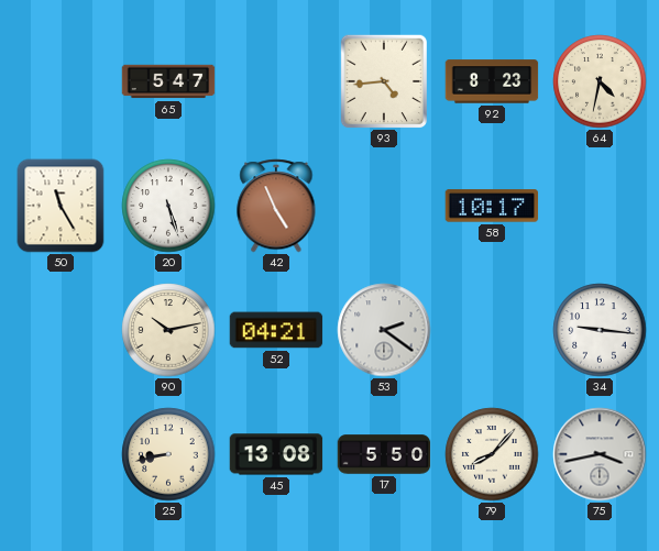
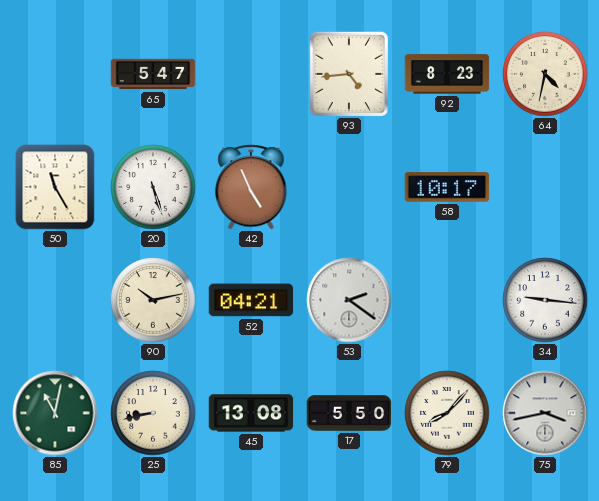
85: none -> 11:02
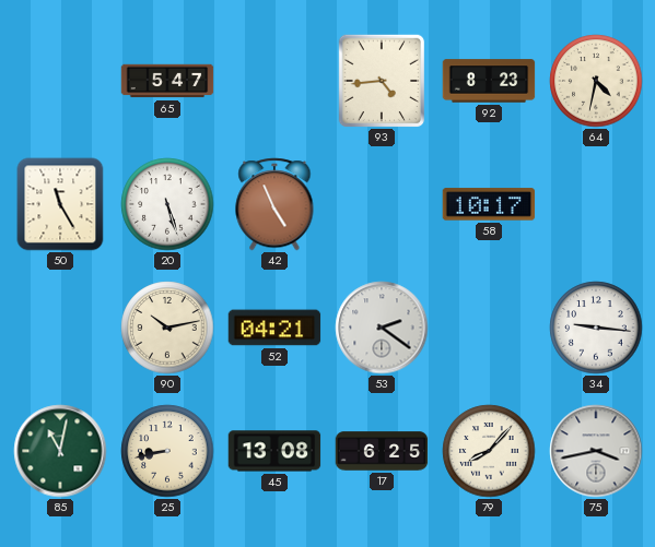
17: 5:50 -> 6:25
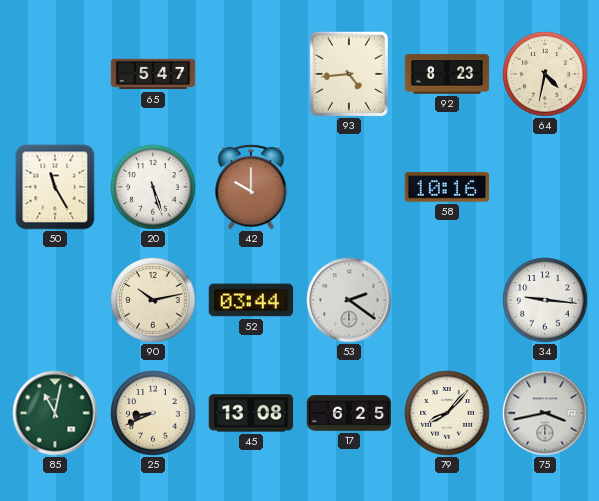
42: 4:56 -> 10:00
58: 10:17 -> 10:16
52: 04:21 -> 03:44
25: 8:43 -> 8:41
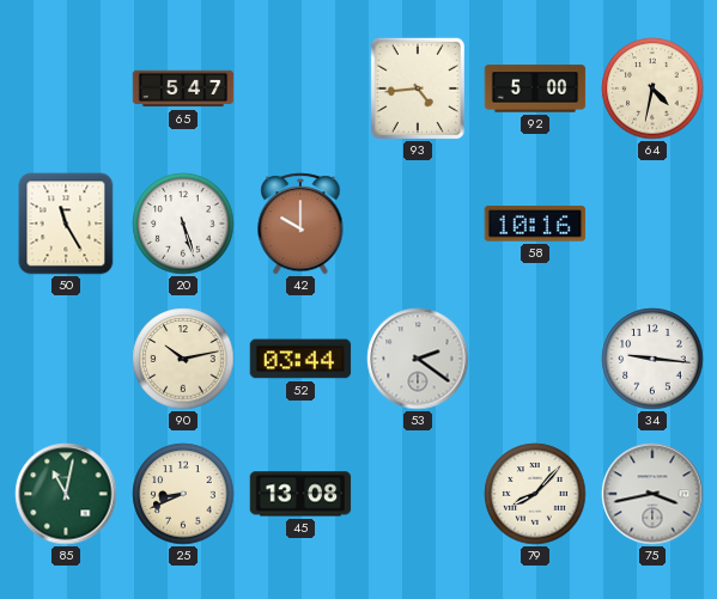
92: 8:23 -> 5:00
17: 6:25 -> none
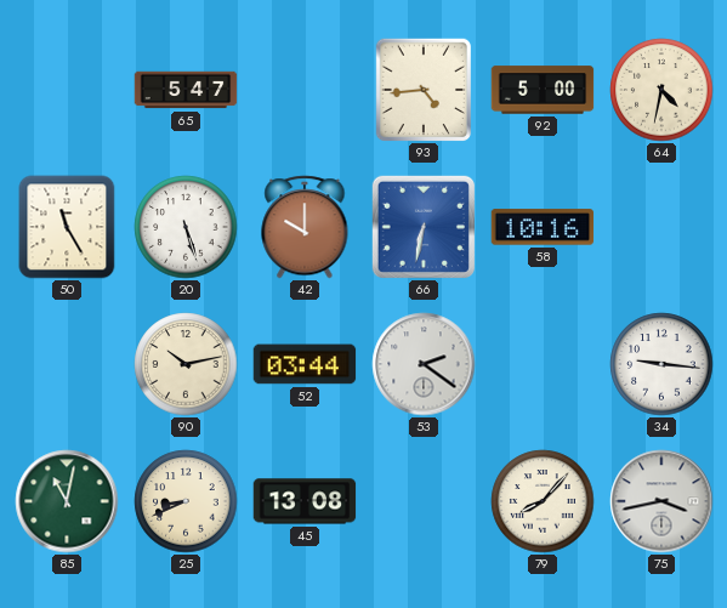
66: none -> 6:32
